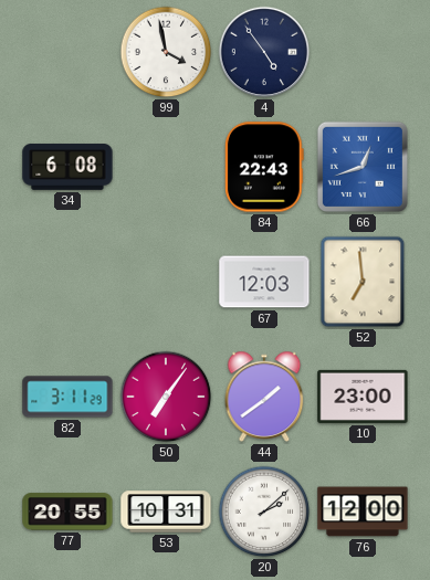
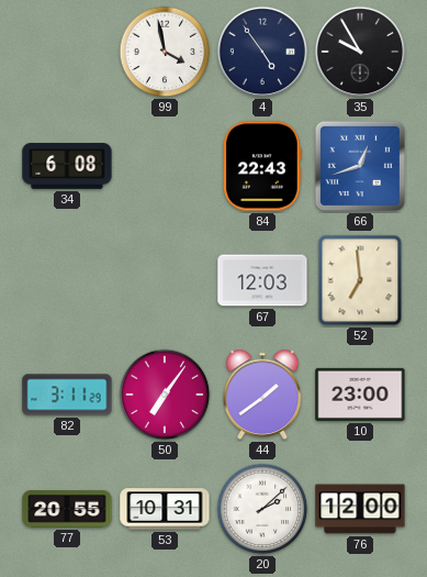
35: none -> 9:55
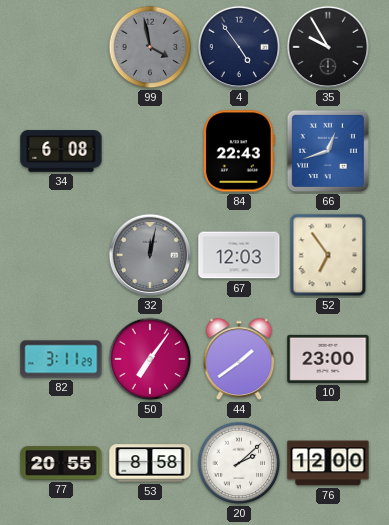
99 dial: white -> grey
32: none -> 12:02
52: 6:59 -> 6:54
53: 10:31 -> 8:58
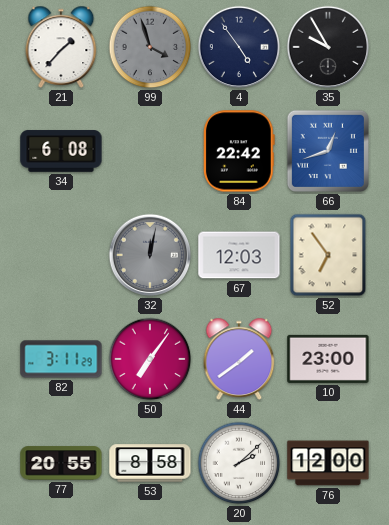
21: none -> 1:37
99: 3:58 -> 3:57
84: 22:43 -> 22:42
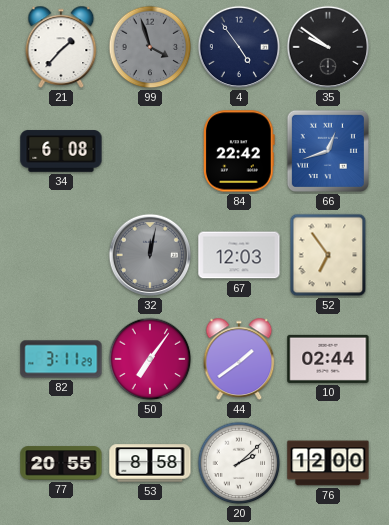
35: 9:55 -> 9:51
10: 23:00 -> 02:44
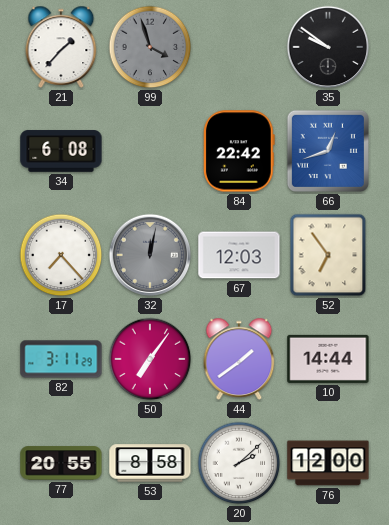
4: 4:54 -> none
17: none -> 7:23
10: 02:44 -> 14:44
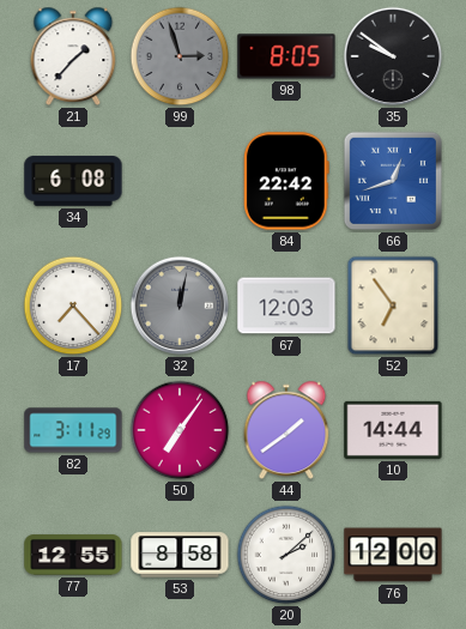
99: 3:57 -> 2:57
98: none -> 8:05
77: 20:55 -> 12:55
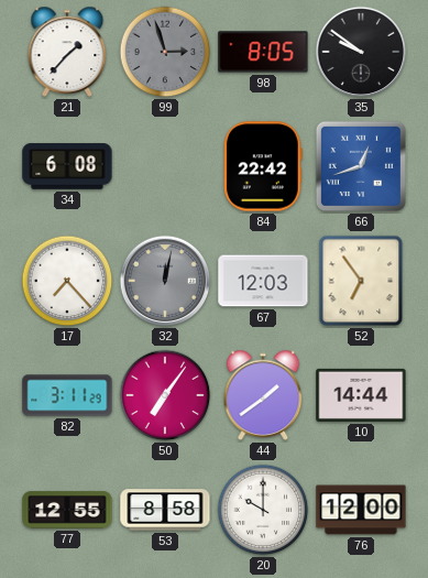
20: 2:08 -> 10:00
